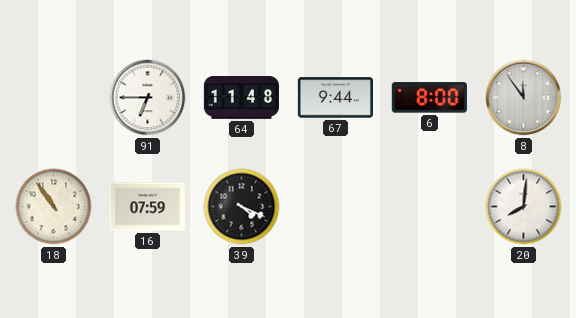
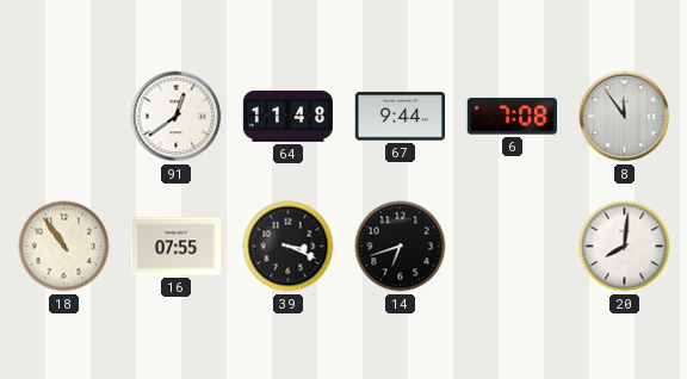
91: 6:45 -> 12:39
6: 8:00 -> 7:08
16: 07:59 -> 07:55
39: 4:19 -> 3:19
14: none -> 6:42
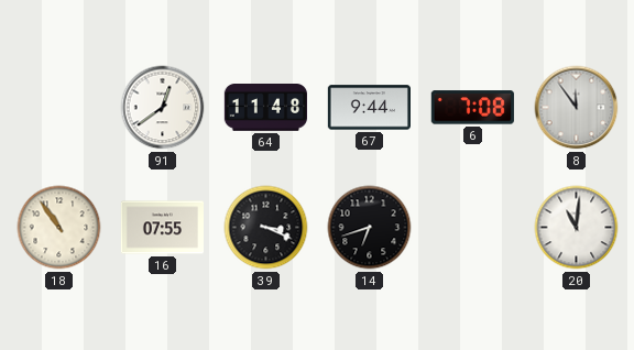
20: 8:01 -> 11:01
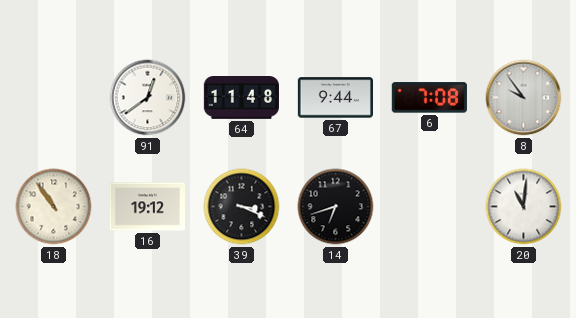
8: 11:54 -> 9:54
16: 07:55 -> 19:12
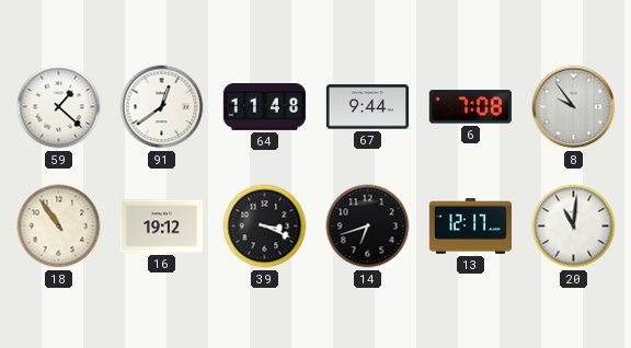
59: none -> 1:22
13: none -> 12:17
